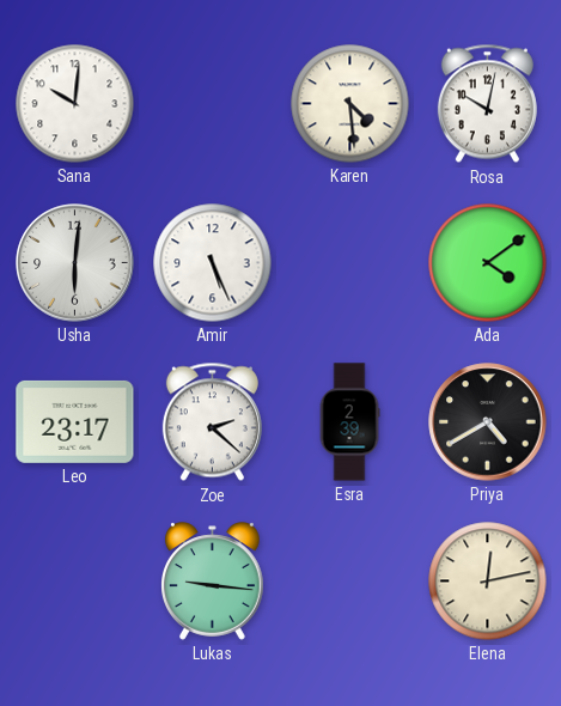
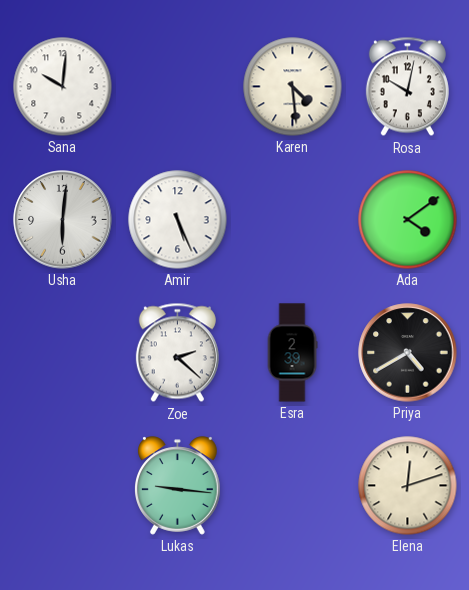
Leo: 23:17 -> none
Elena: 12:13 -> 12:12
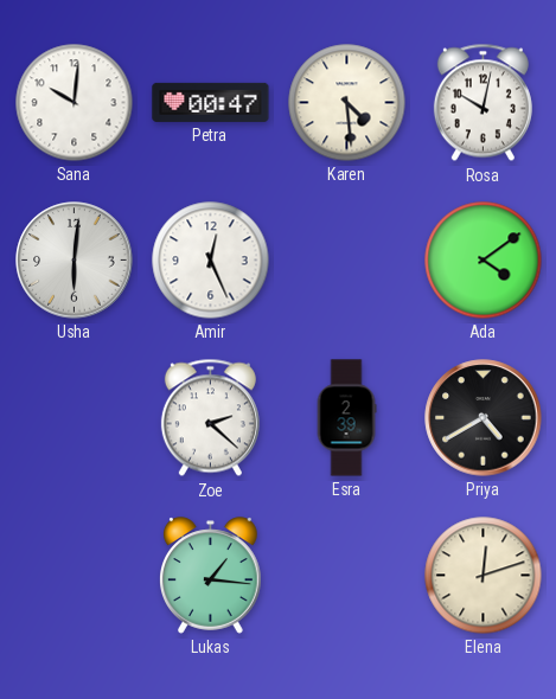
Petra: none -> 00:47
Amir: 5:26 -> 12:26
Lukas: 9:16 -> 1:16
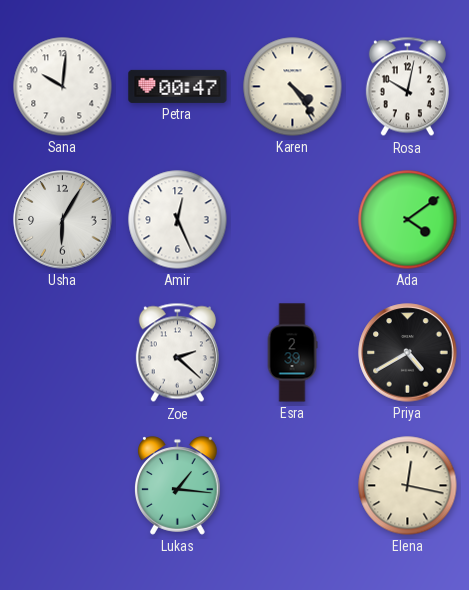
Karen: 4:29 -> 4:24
Usha: 6:01 -> 6:05
Elena: 12:12 -> 12:17
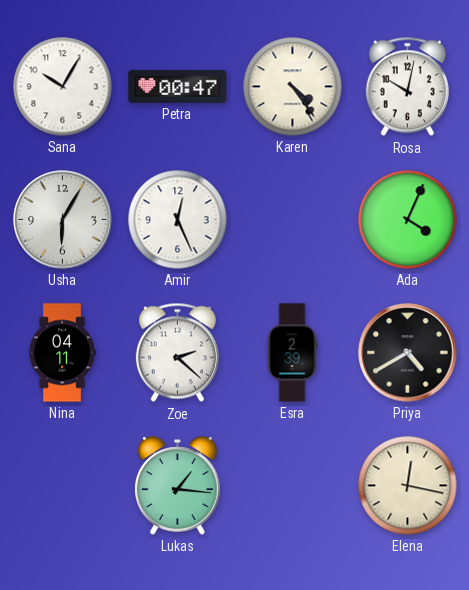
Sana: 10:01 -> 10:05
Ada: 4:09 -> 4:04
Nina: none -> 04:11
